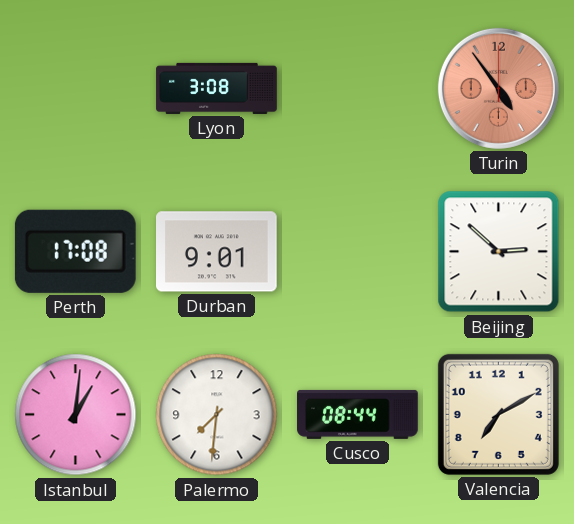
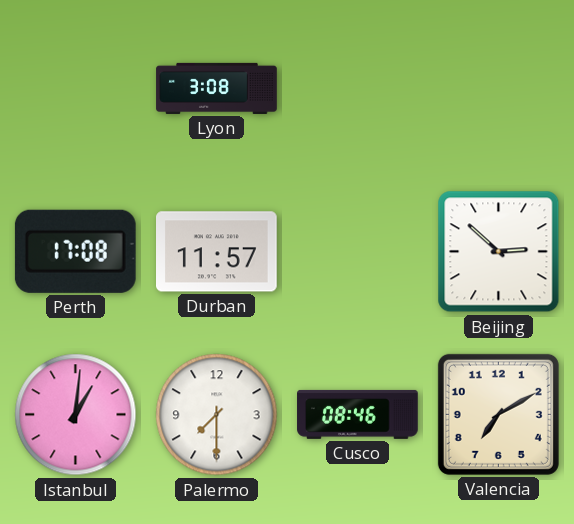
Turin: 4:54 -> none
Durban: 9:01 -> 11:57
Palermo: 7:31 -> 7:30
Cusco: 08:44 -> 08:46
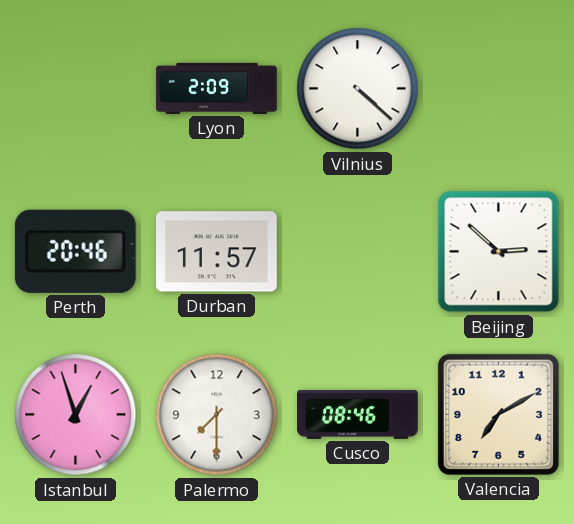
Lyon: 3:08 -> 2:09
Vilnius: none -> 4:22
Perth: 17:08 -> 20:46
Istanbul: 1:01 -> 12:57
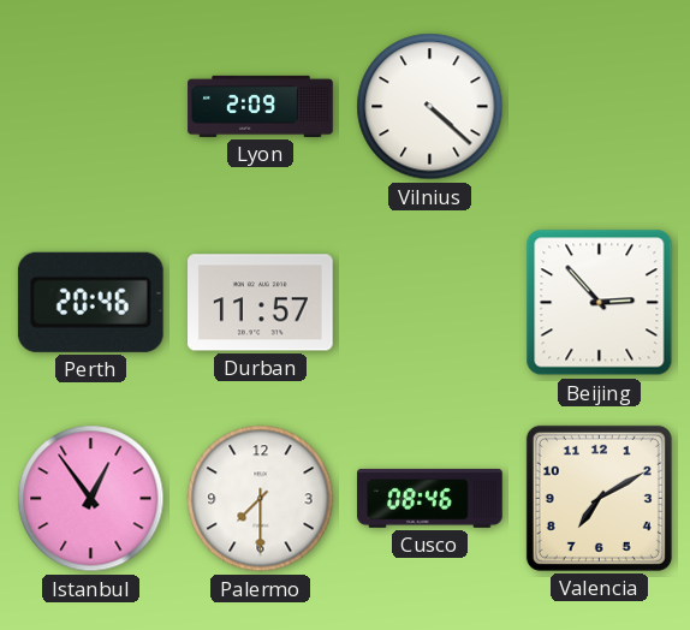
Beijing: 2:52 -> 2:53
Istanbul: 12:57 -> 12:54
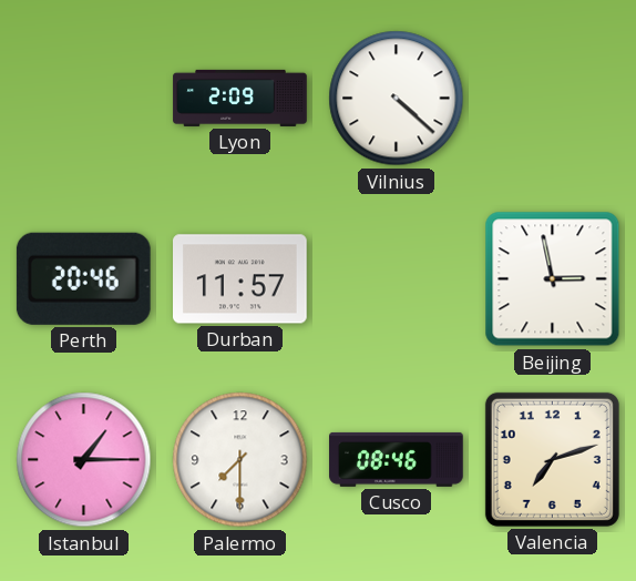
Beijing: 2:53 -> 2:58
Istanbul: 12:54 -> 1:15
Valencia: 7:10 -> 7:12
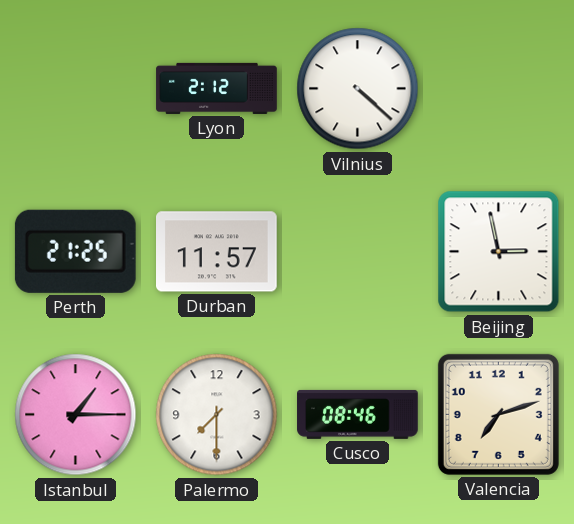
Lyon: 2:09 -> 2:12
Perth: 20:46 -> 21:25
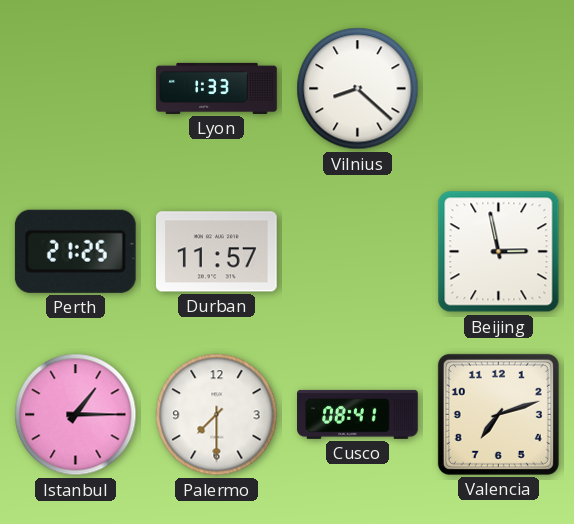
Lyon: 2:12 -> 1:33
Vilnius: 4:22 -> 8:22
Cusco: 08:46 -> 08:41
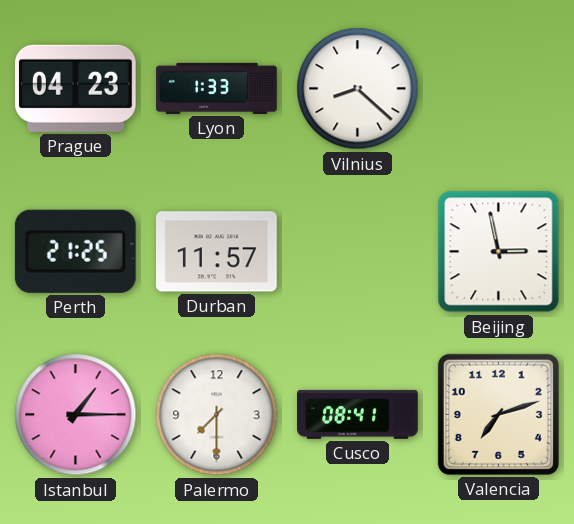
Prague: none -> 04:23
